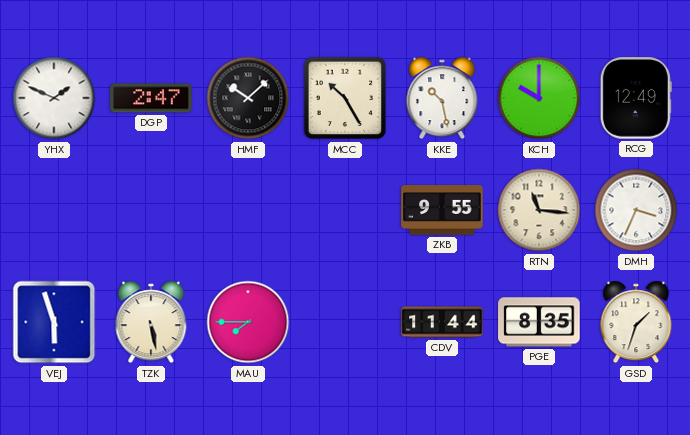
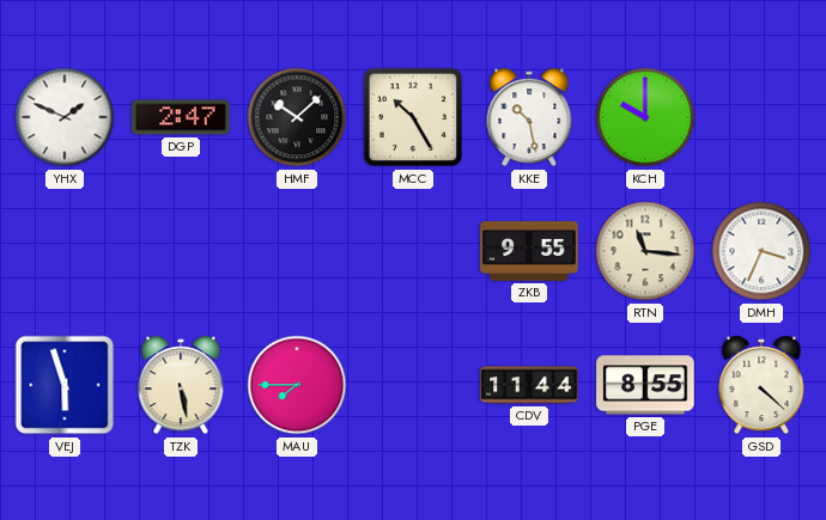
RCG: 12:49 -> none
PGE: 8:35 -> 8:55
GSD: 1:33 -> 4:22
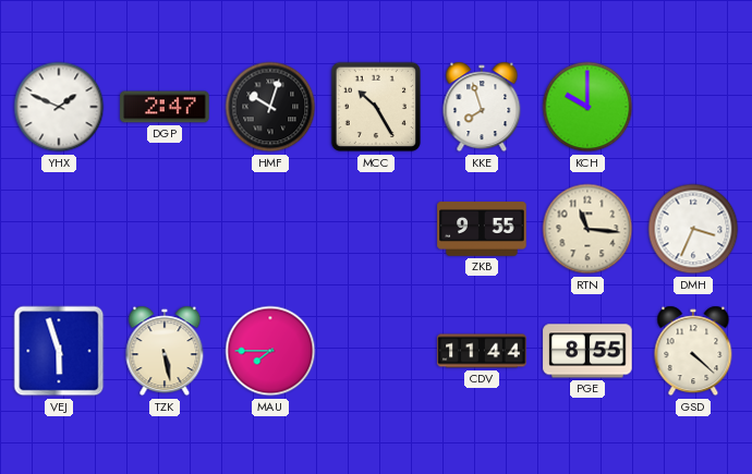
HMF: 10:08 -> 10:03
KKE: 10:28 -> 7:57
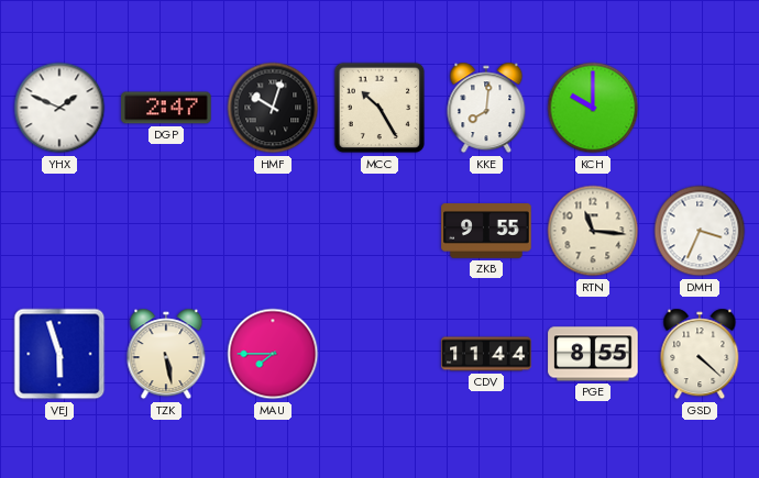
KKE: 7:57 -> 8:01
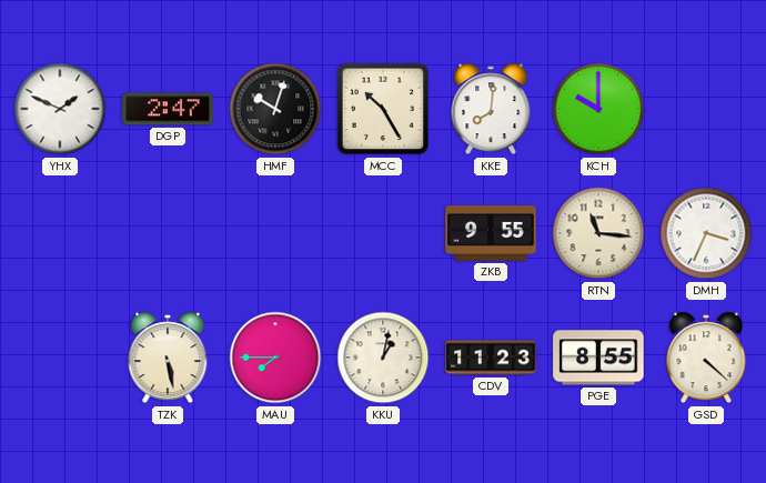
VEJ: 5:57 -> none
KKU: none -> 1:02
CDV: 11:44 -> 11:23
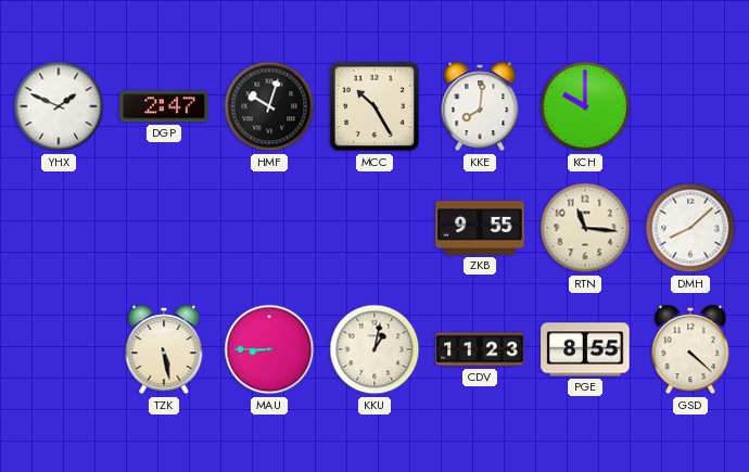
DMH: 3:34 -> 8:08
MAU: 7:45 -> 8:45
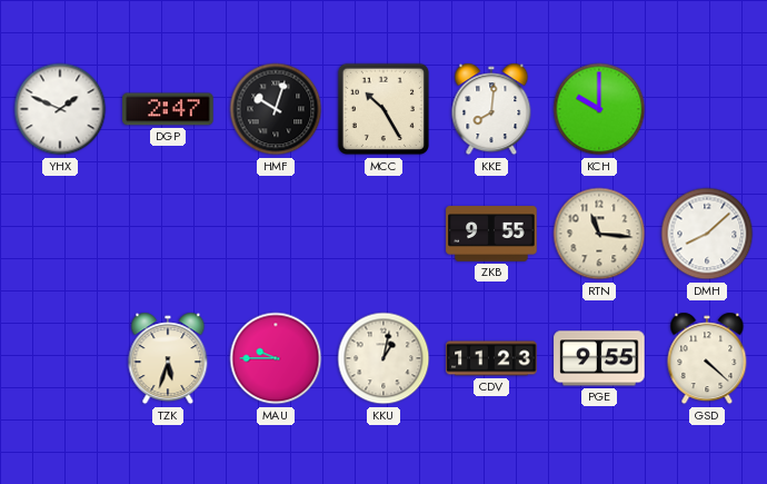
TZK: 5:28 -> 5:33
MAU: 8:45 -> 9:45
PGE: 8:55 -> 9:55
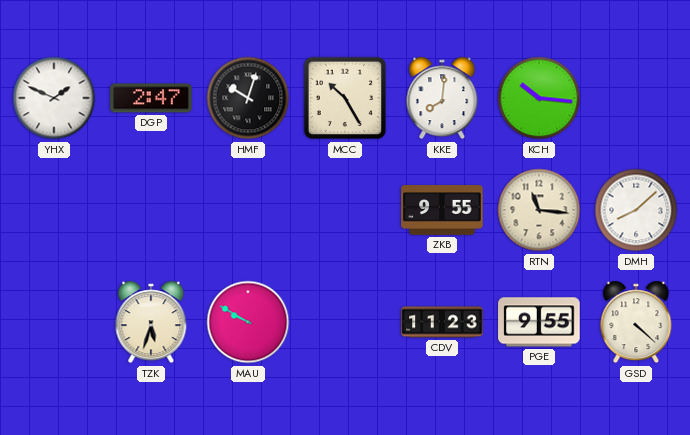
KCH: 10:00 -> 10:16
MAU: 9:45 -> 9:50
KKU: 1:02 -> none
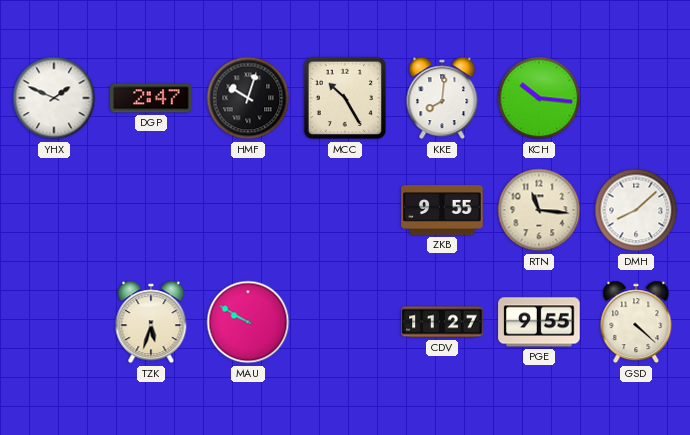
CDV: 11:23 -> 11:27
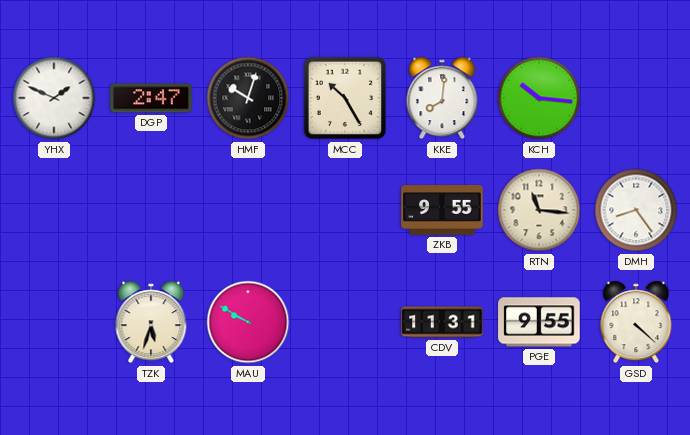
DMH: 8:08 -> 8:24
CDV: 11:27 -> 11:31
